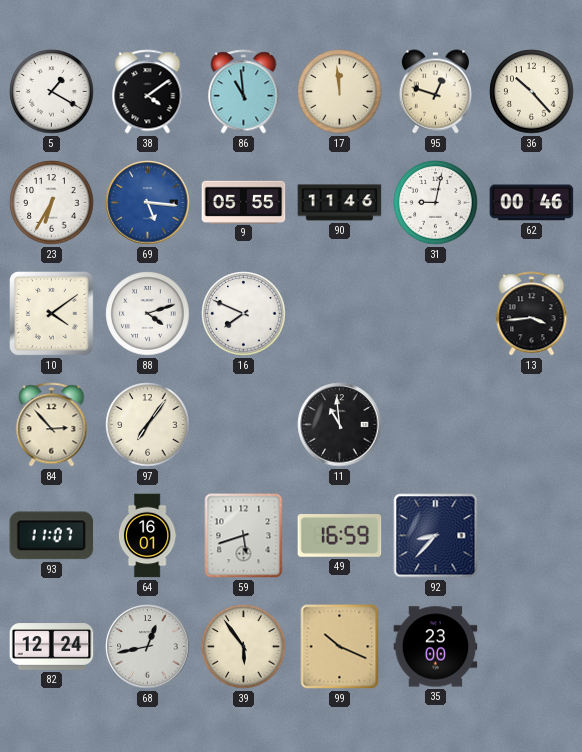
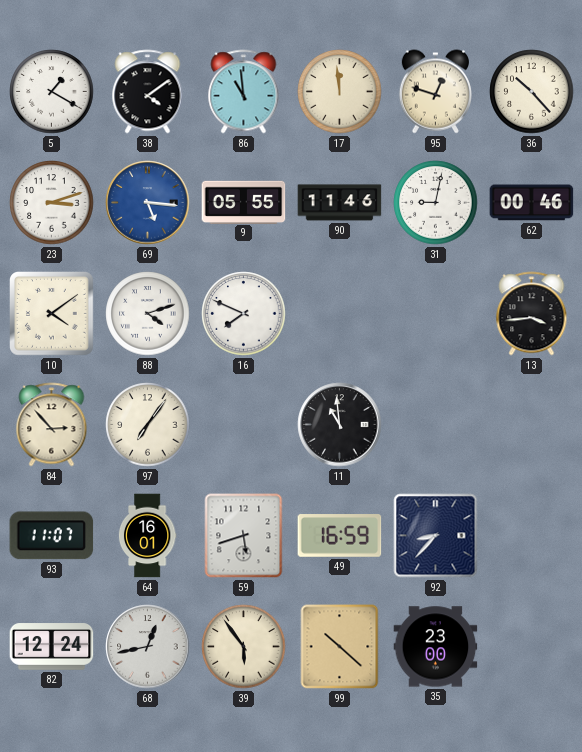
23: 6:35 -> 3:12
99: 10:19 -> 10:22
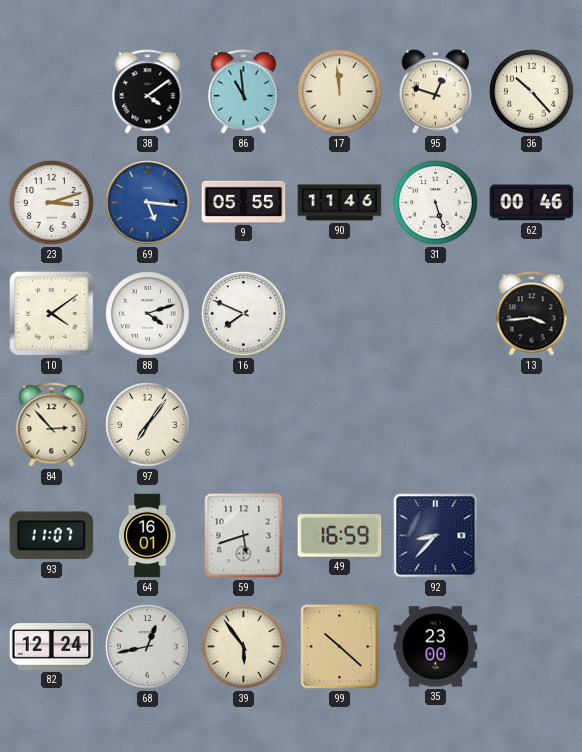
5: 1:20 -> none
31: 9:02 -> 5:27
11: 10:59 -> none
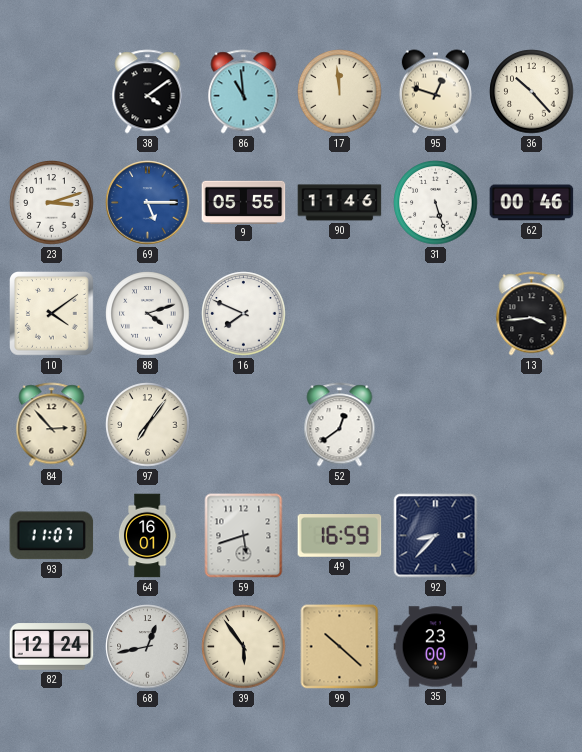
69: 5:16 -> 5:15
52: none -> 12:39
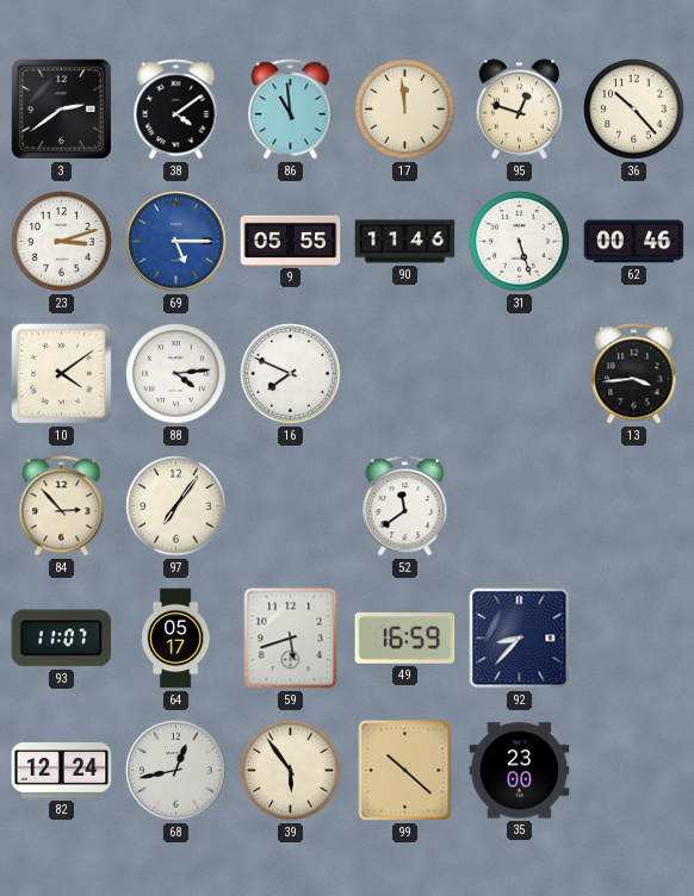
3: none -> 2:39
88: 4:12 -> 4:14
52: 12:39 -> 11:39
64: 16:01 -> 05:17
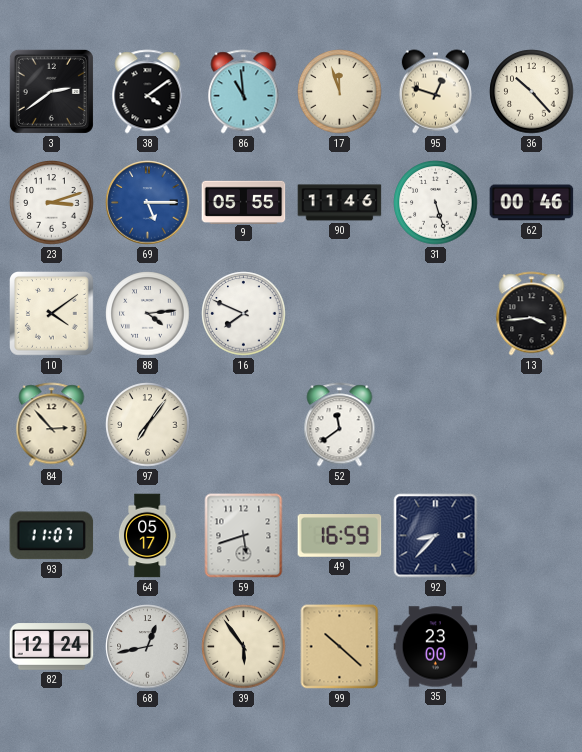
17: 11:59 -> 11:57
